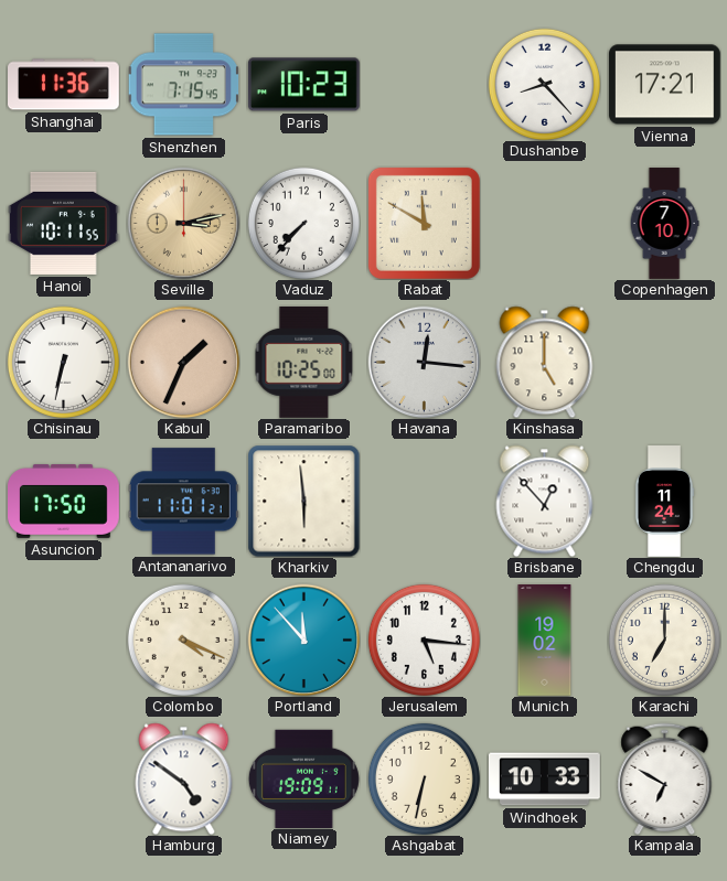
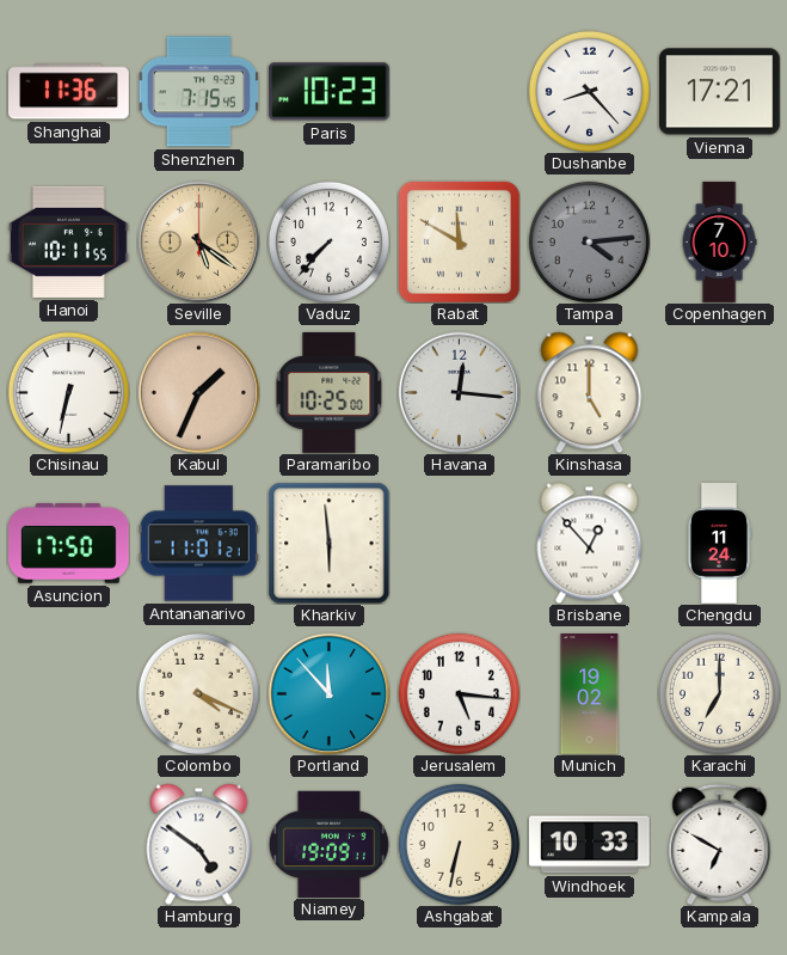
Seville: 3:13 -> 5:21
Tampa: none -> 4:14
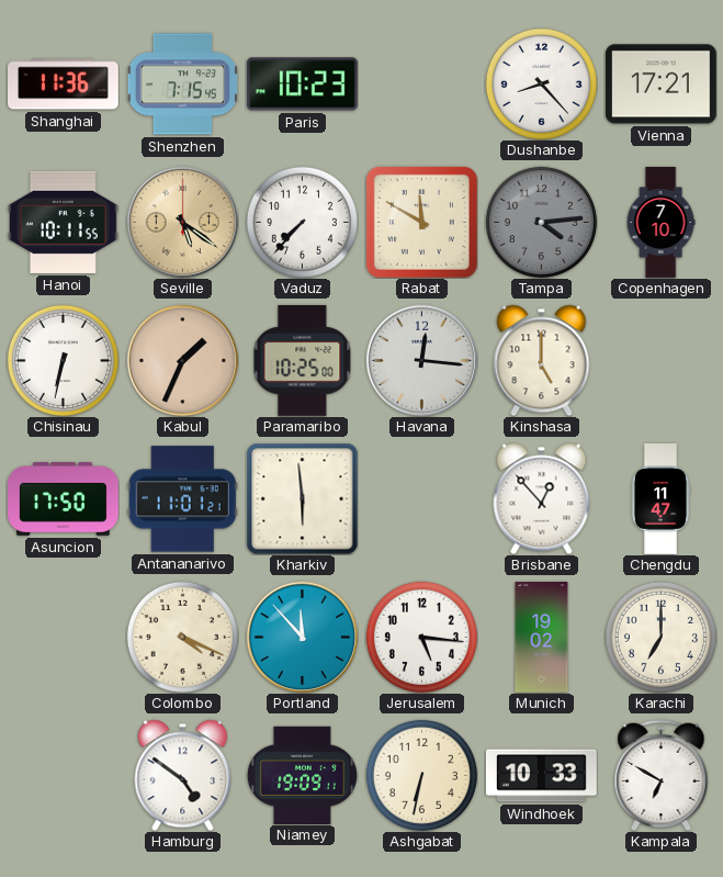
Chengdu: 11:24 -> 11:47
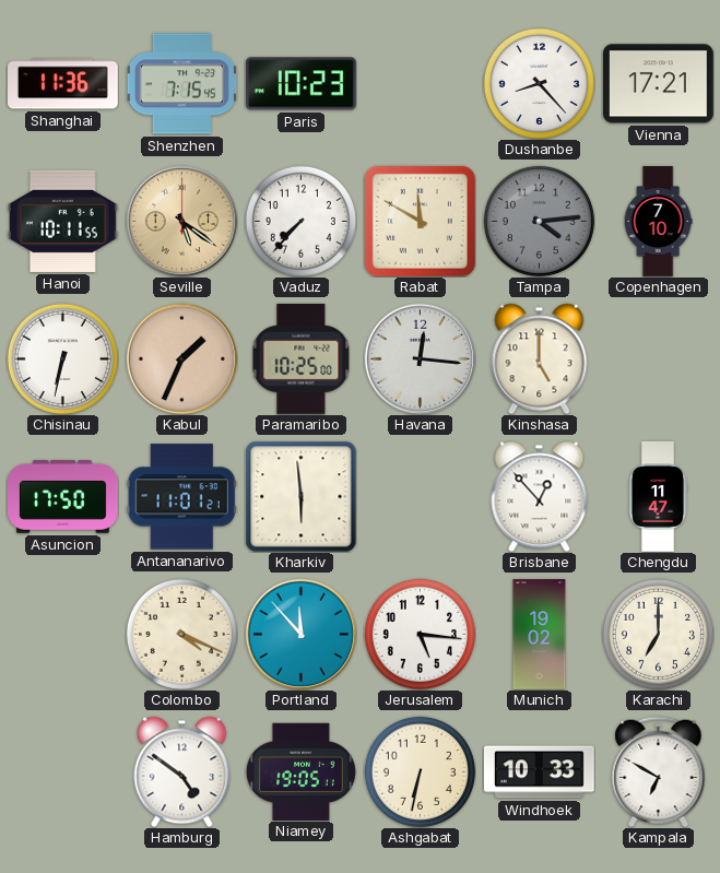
Niamey: 19:09 -> 19:05
